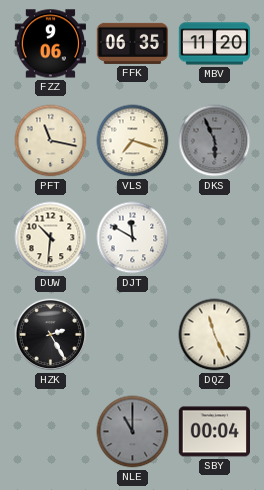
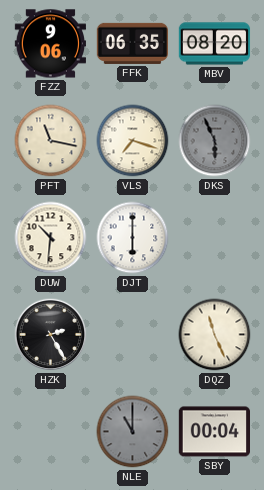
MBV: 11:20 -> 08:20
DJT: 11:50 -> 6:00
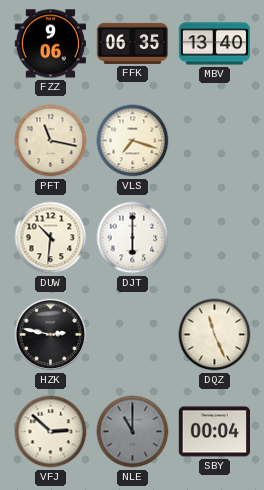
MBV: 08:20 -> 13:40
DKS: 5:56 -> none
HZK: 2:25 -> 2:47
VFJ: none -> 2:52
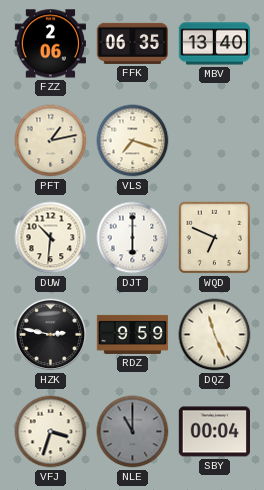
FZZ: 9:06 -> 2:06
PFT: 11:17 -> 1:13
WQD: none -> 6:49
RDZ: none -> 9:59
VFJ: 2:52 -> 3:33
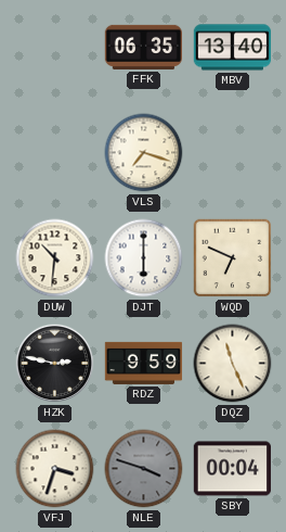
FZZ: 2:06 -> none
PFT: 1:13 -> none
NLE: 11:00 -> 3:48
